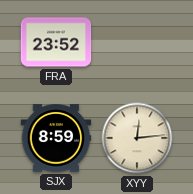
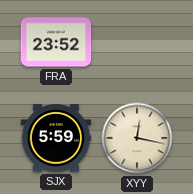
SJX: 8:59 -> 5:59
XYY: 12:14 -> 12:17
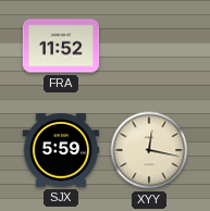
FRA: 23:52 -> 11:52
